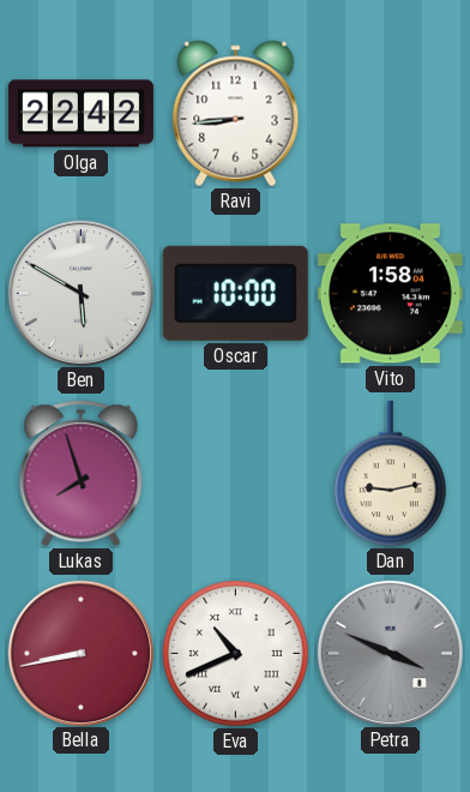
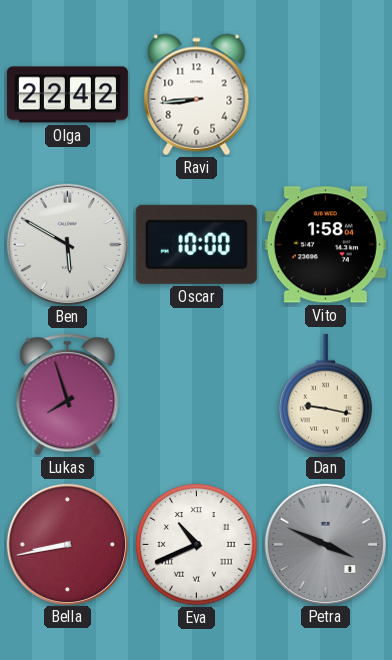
Dan: 9:13 -> 9:17
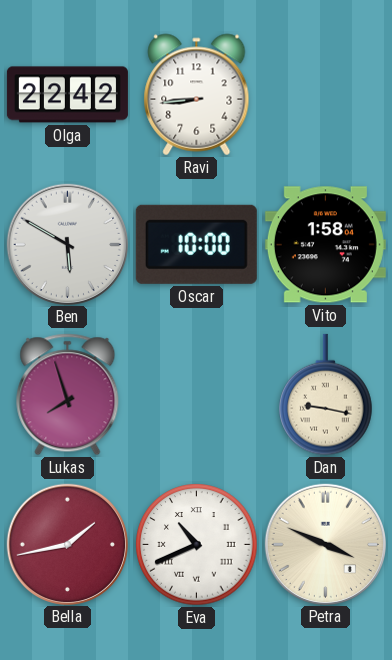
Bella: 8:43 -> 1:43
Petra dial: grey -> cream
